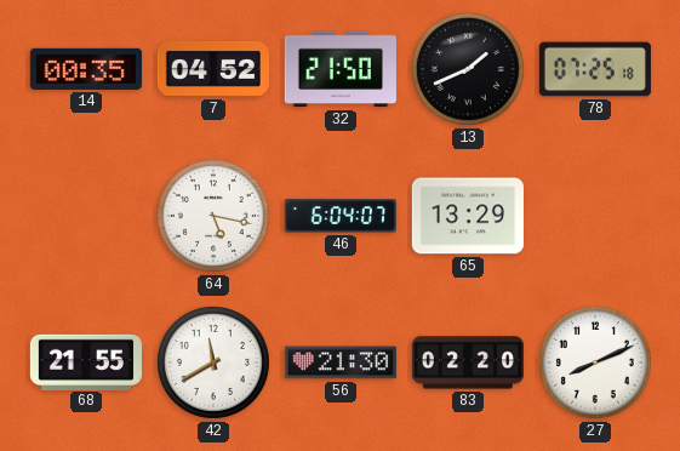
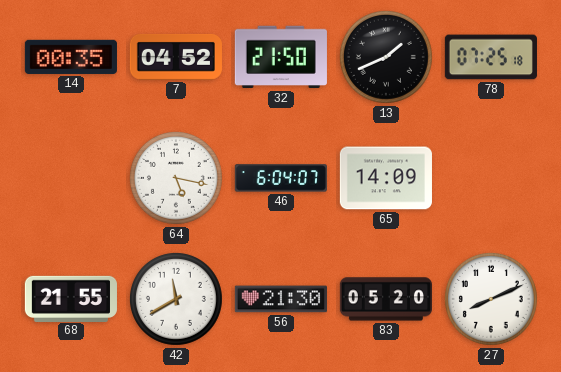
65: 13:29 -> 14:09
83: 02:20 -> 05:20
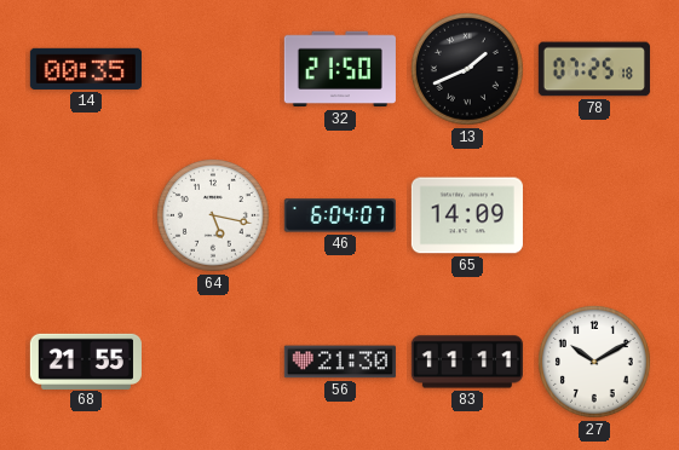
7: 04:52 -> none
42: 11:40 -> none
83: 05:20 -> 11:11
27: 8:11 -> 10:10
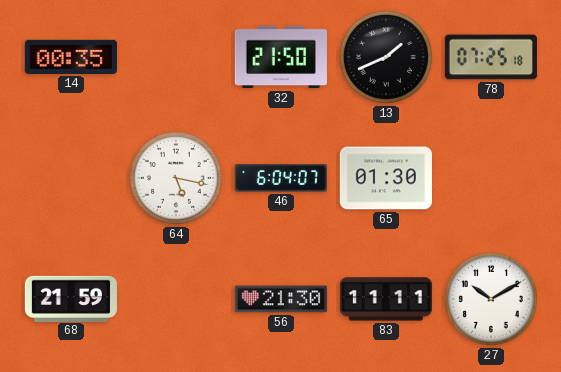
65: 14:09 -> 01:30
68: 21:55 -> 21:59
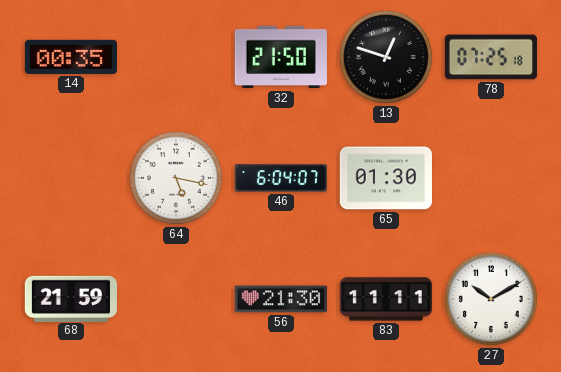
13: 1:41 -> 12:48
